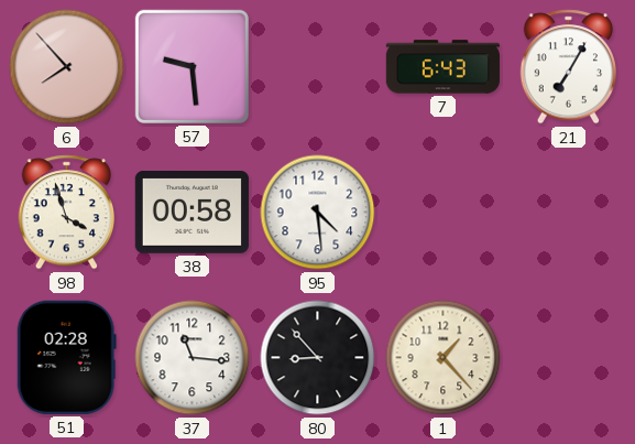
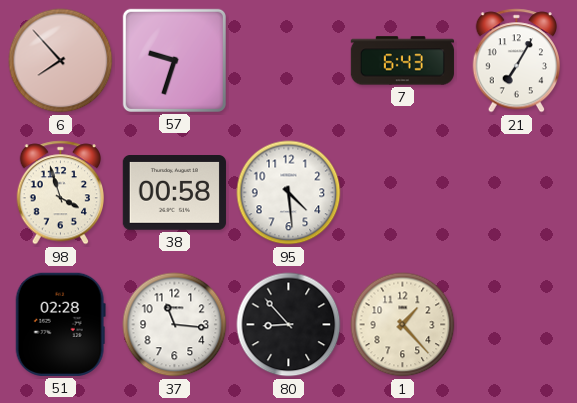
57: 9:29 -> 9:33
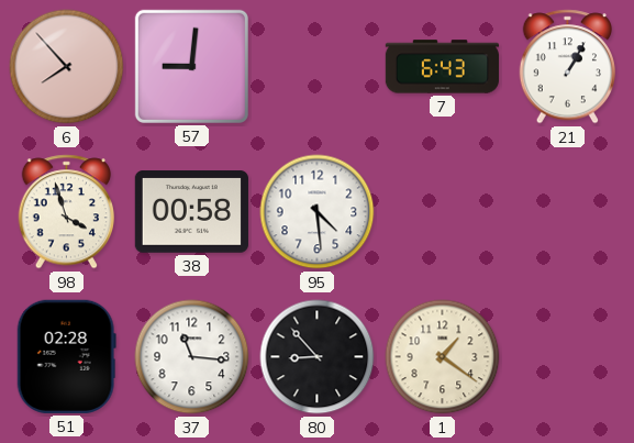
57: 9:33 -> 9:01
21: 7:05 -> 1:05
1: 1:23 -> 1:21
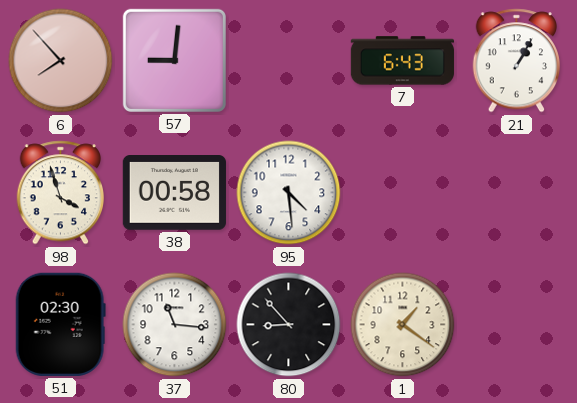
51: 02:28 -> 02:30
